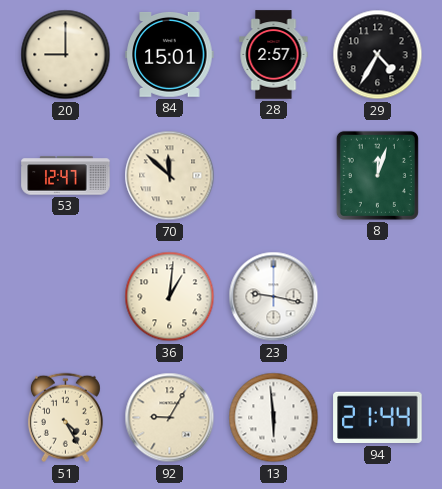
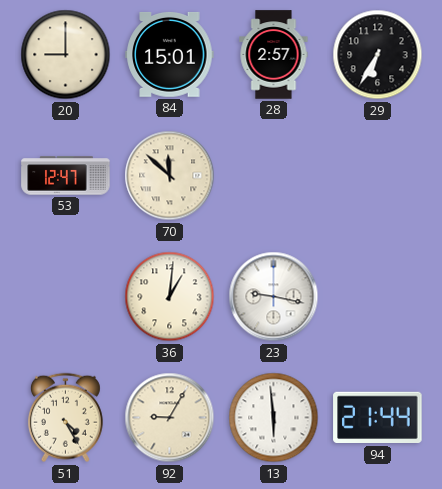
29: 4:35 -> 6:35
8: 12:03 -> none
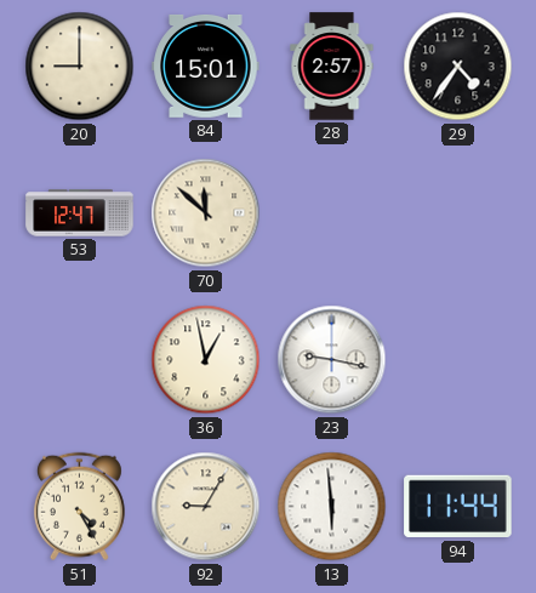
29: 6:35 -> 4:36
36: 1:01 -> 12:58
94: 21:44 -> 11:44
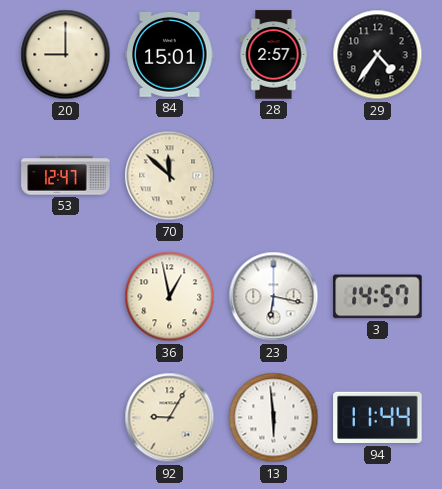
23: 9:17 -> 6:17
3: none -> 14:57
51: 4:25 -> none
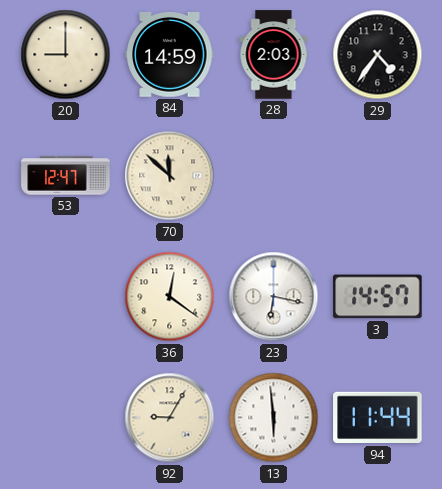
84: 15:01 -> 14:59
28: 2:57 -> 2:03
36: 12:58 -> 12:21
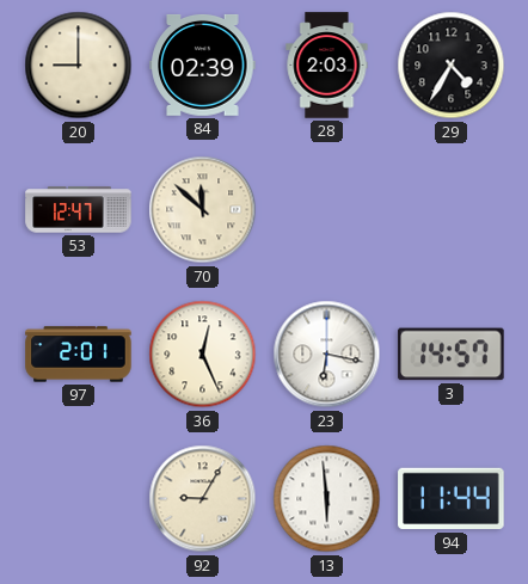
84: 14:59 -> 02:39
29: 4:36 -> 4:35
97: none -> 2:01
36: 12:21 -> 12:26
